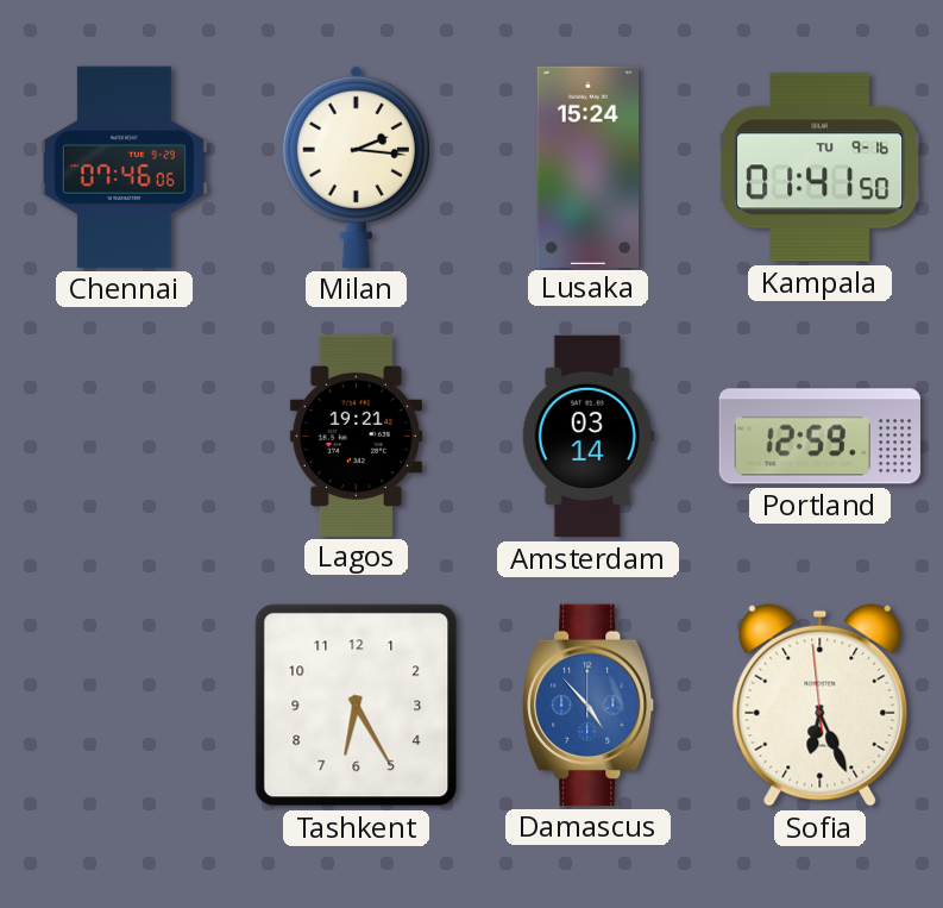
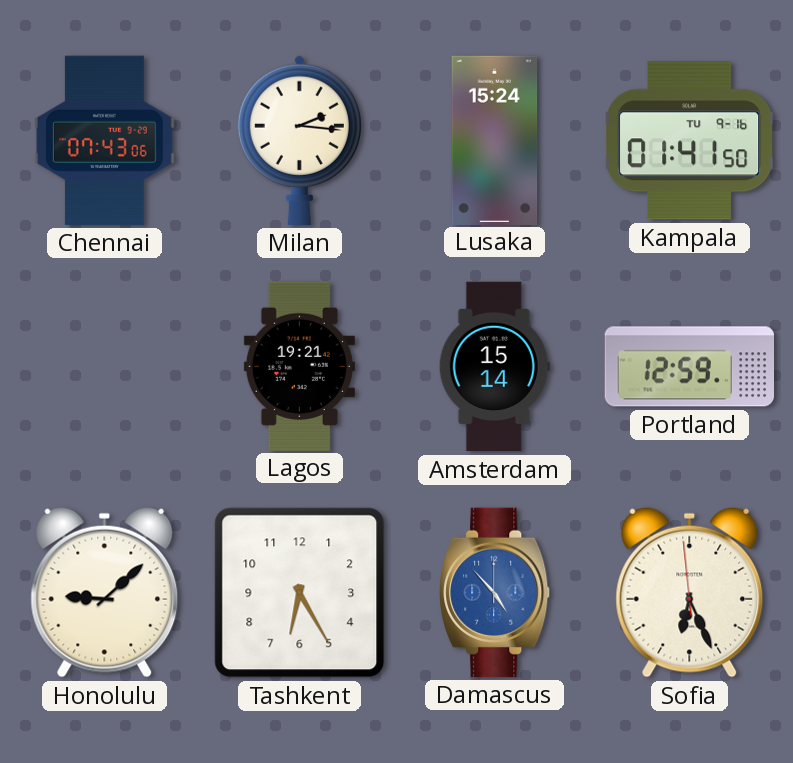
Chennai: 07:46 -> 07:43
Amsterdam: 03:14 -> 15:14
Honolulu: none -> 9:08
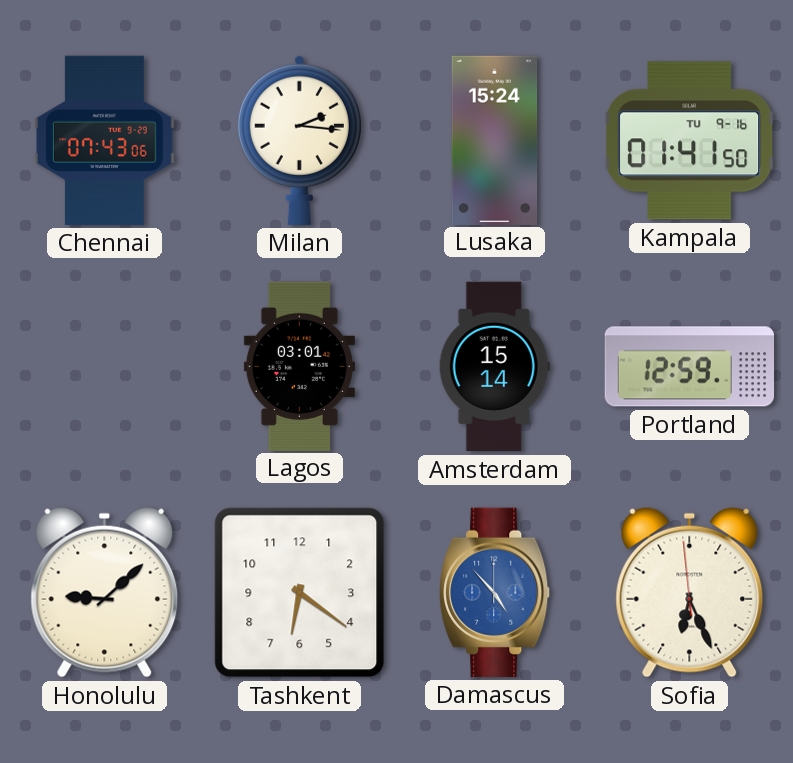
Lagos: 19:21 -> 03:01
Tashkent: 6:25 -> 6:21
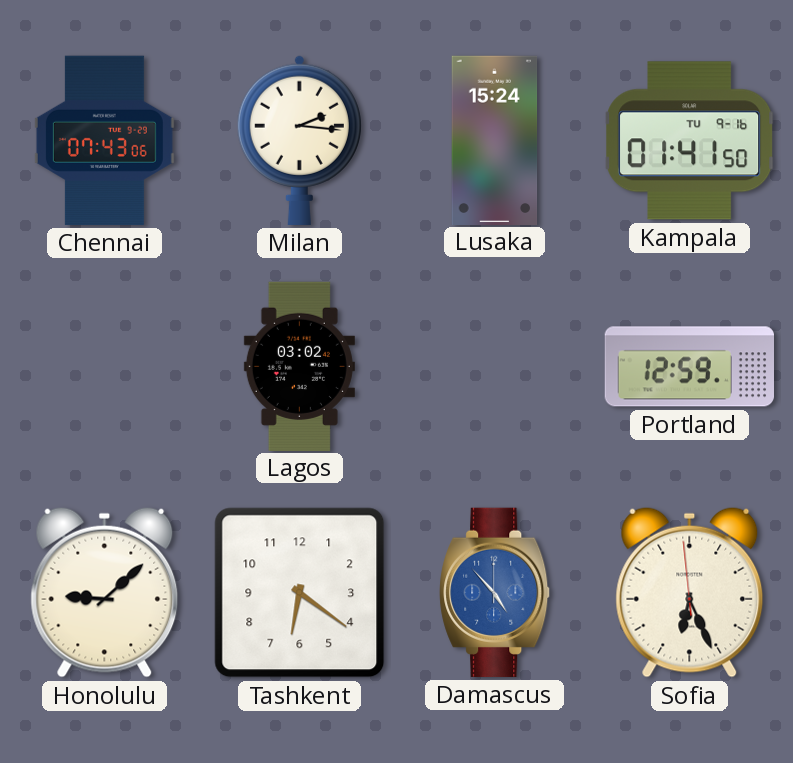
Lagos: 03:01 -> 03:02
Amsterdam: 15:14 -> none
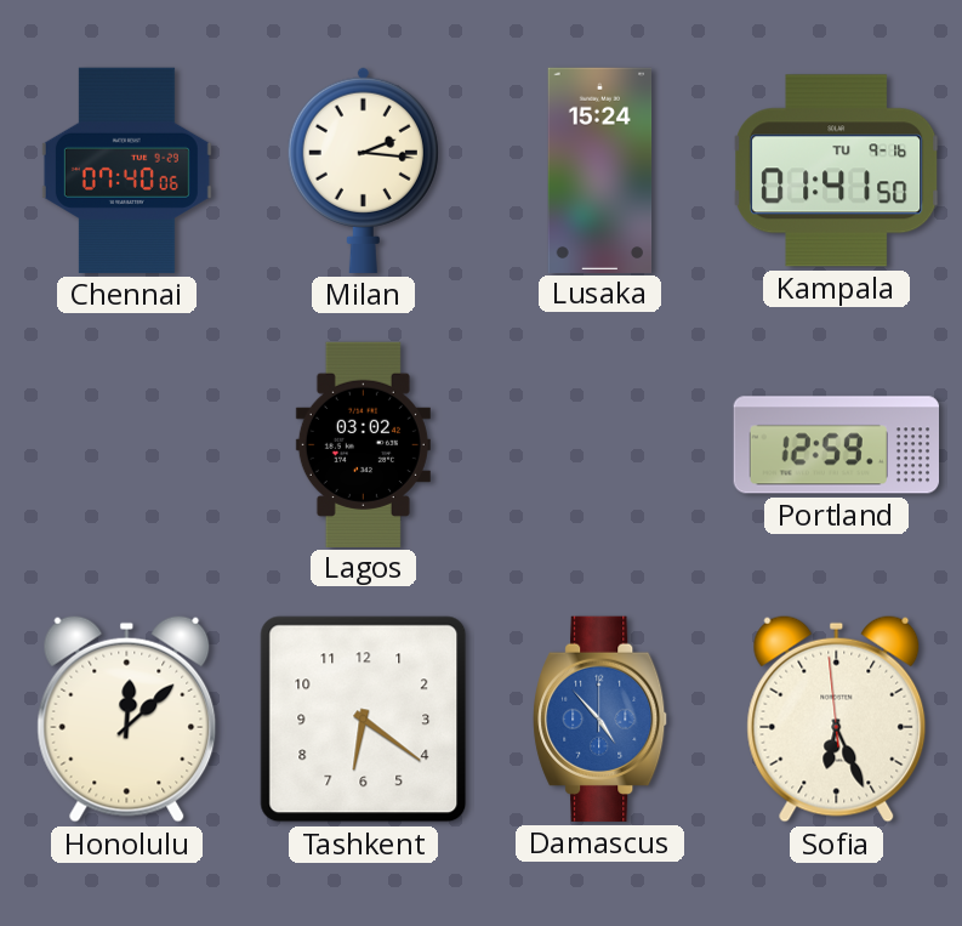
Chennai: 07:43 -> 07:40
Honolulu: 9:08 -> 12:08
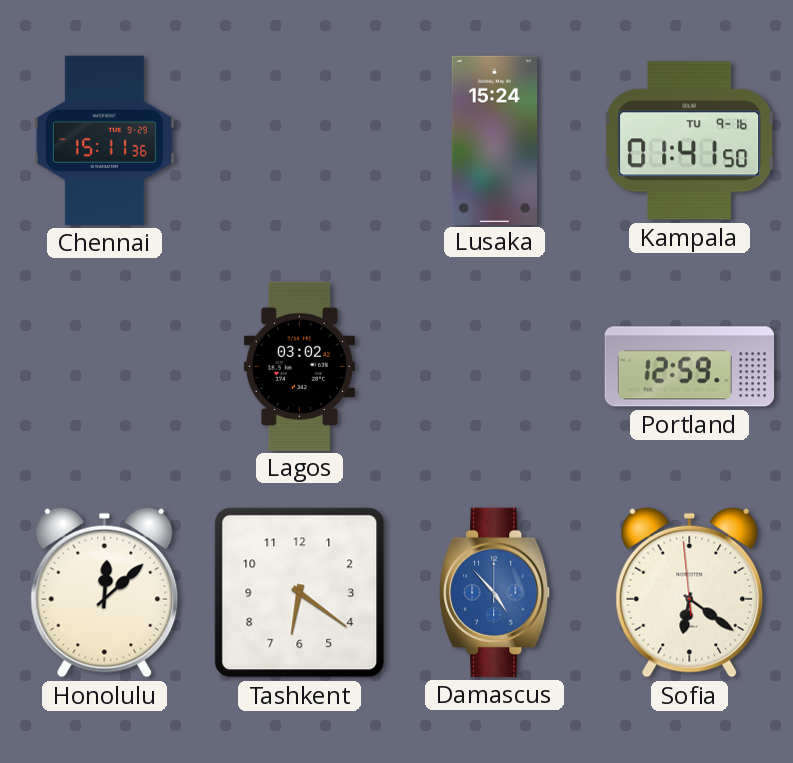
Chennai: 07:40 -> 15:11
Milan: 2:16 -> none
Sofia: 6:25 -> 6:20
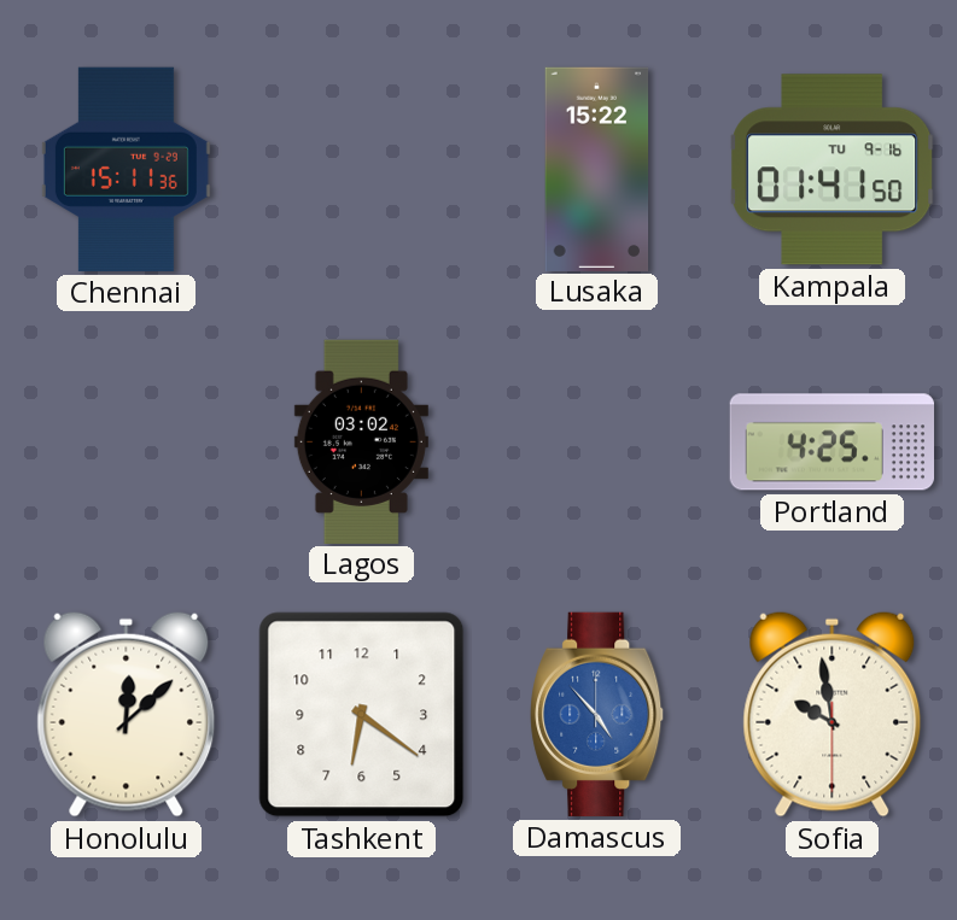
Lusaka: 15:24 -> 15:22
Portland: 12:59 -> 4:25
Sofia: 6:20 -> 9:58
